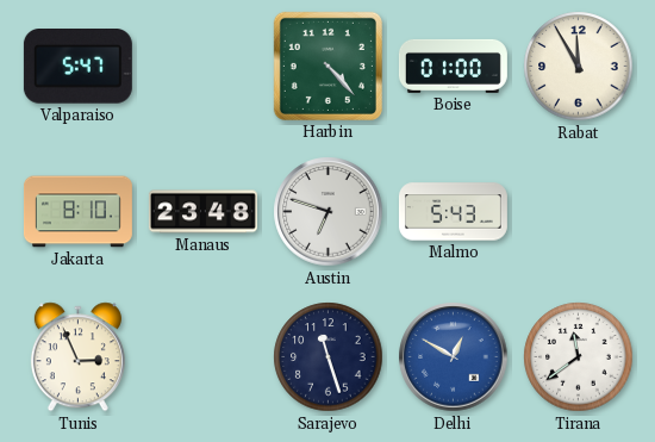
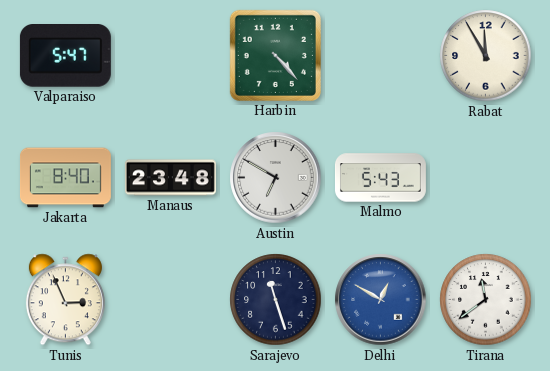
Boise: 01:00 -> none
Jakarta: 8:10 -> 8:40
Austin: 6:48 -> 6:50
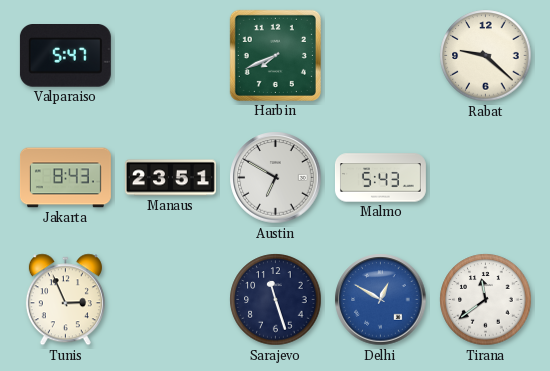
Harbin: 4:23 -> 7:41
Rabat: 11:55 -> 9:22
Jakarta: 8:40 -> 8:43
Manaus: 23:48 -> 23:51
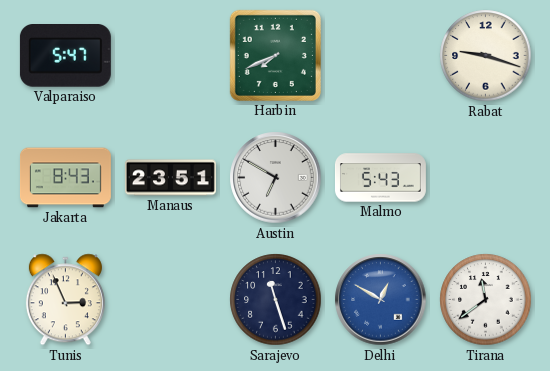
Rabat: 9:22 -> 9:18
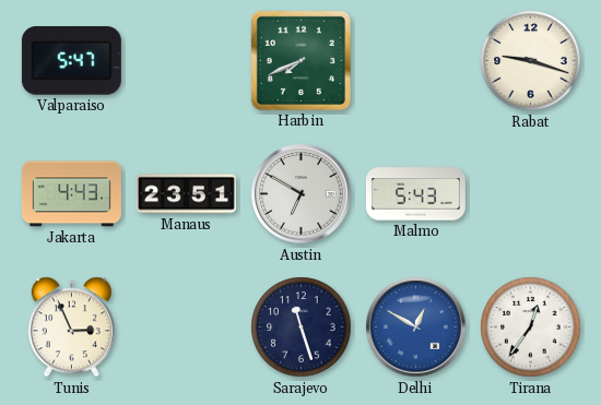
Jakarta: 8:43 -> 4:43
Tirana: 11:39 -> 12:36
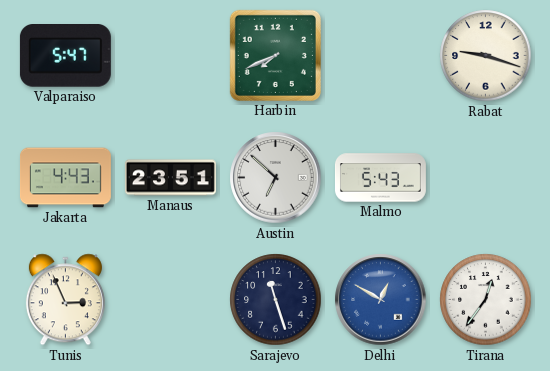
Austin: 6:50 -> 6:52
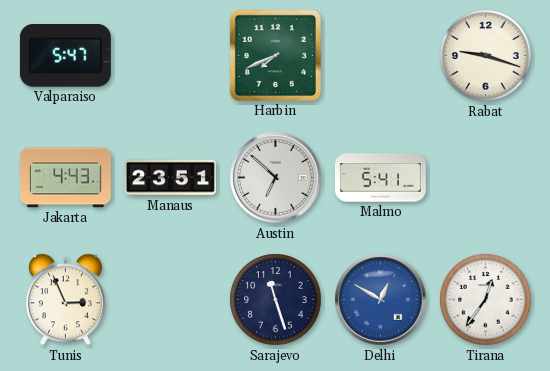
Malmo: 5:43 -> 5:41
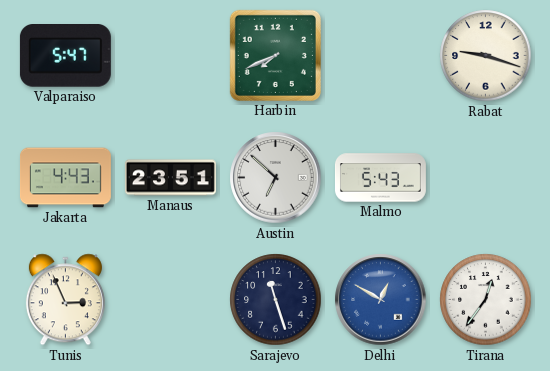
Malmo: 5:41 -> 5:43
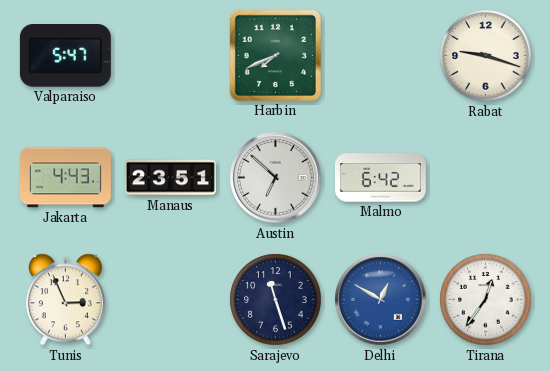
Malmo: 5:43 -> 6:42
